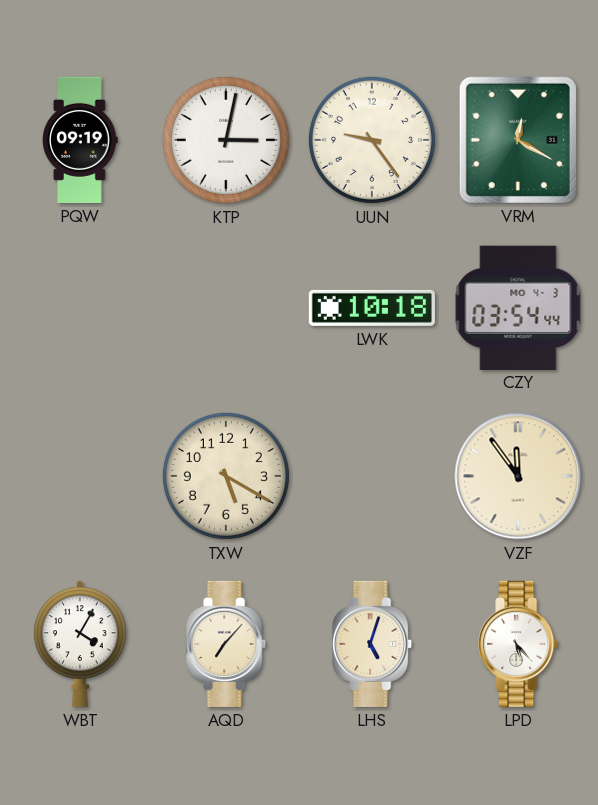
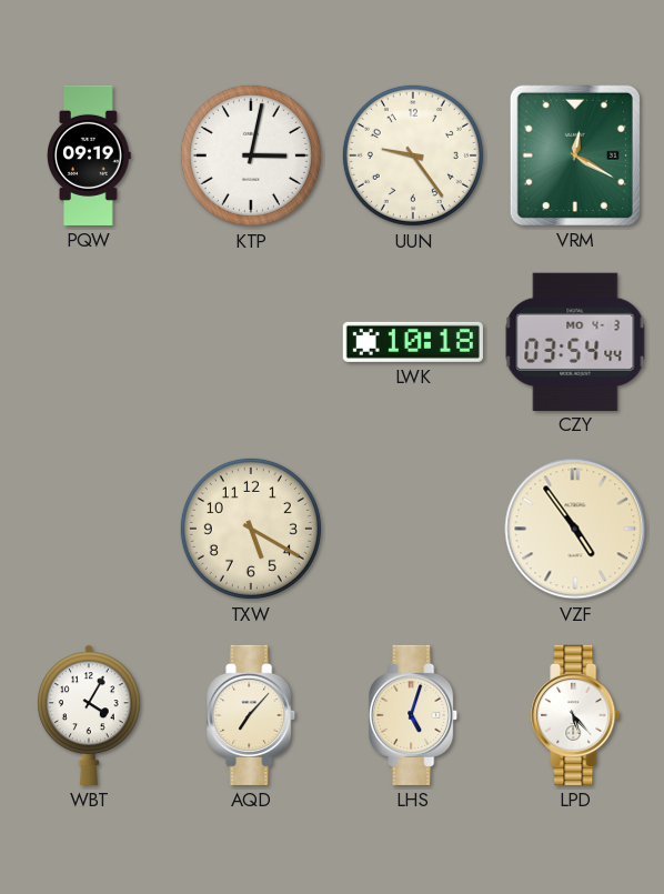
VZF: 11:54 -> 4:54
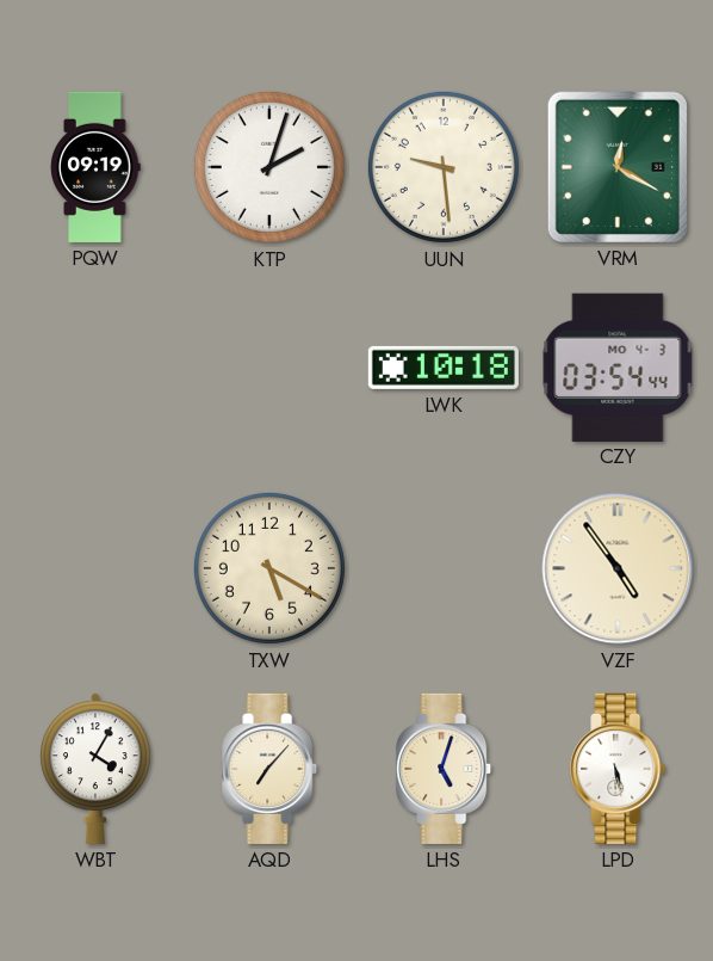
KTP: 3:02 -> 2:03
UUN: 9:24 -> 9:29
LPD: 5:23 -> 5:28
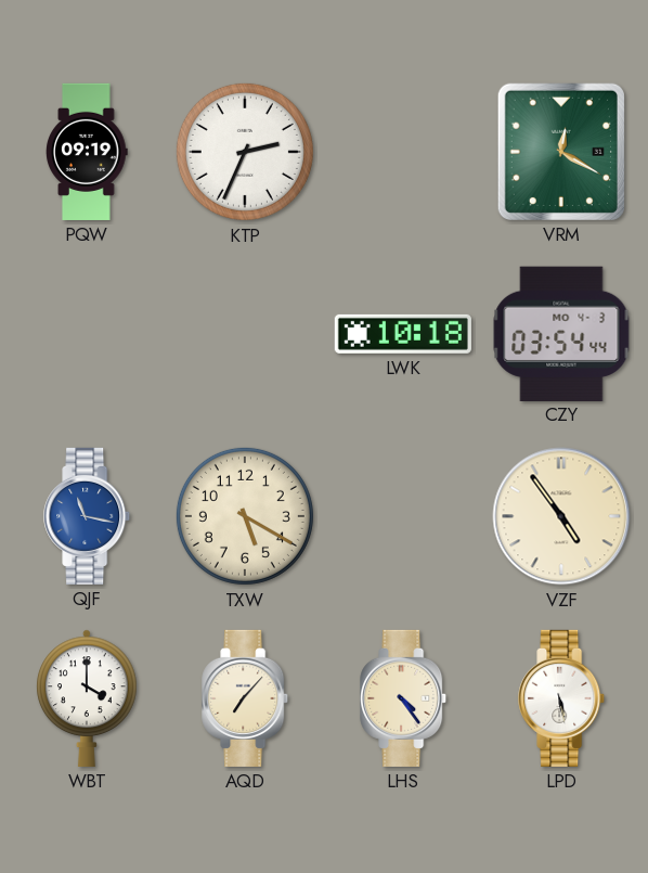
KTP: 2:03 -> 2:34
UUN: 9:29 -> none
QJF: none -> 11:17
WBT: 4:05 -> 4:00
LHS: 5:03 -> 4:24
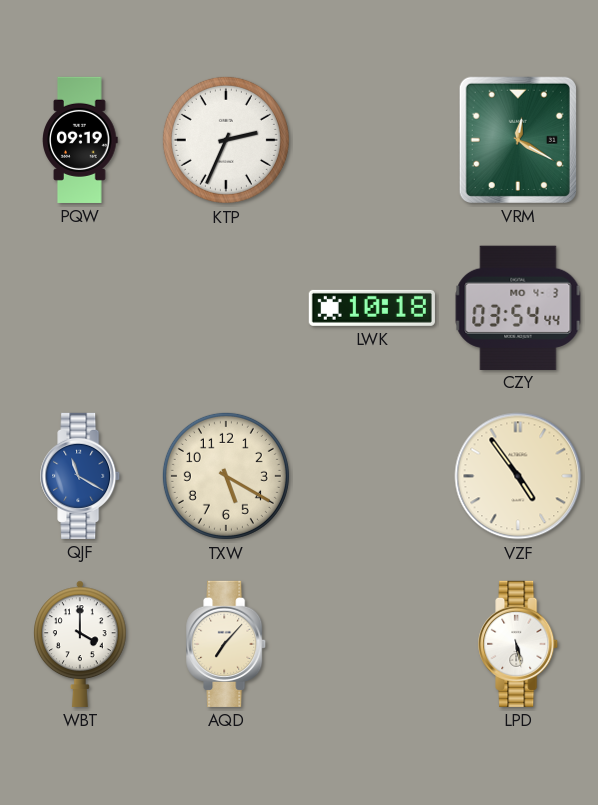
QJF: 11:17 -> 11:20
LHS: 4:24 -> none
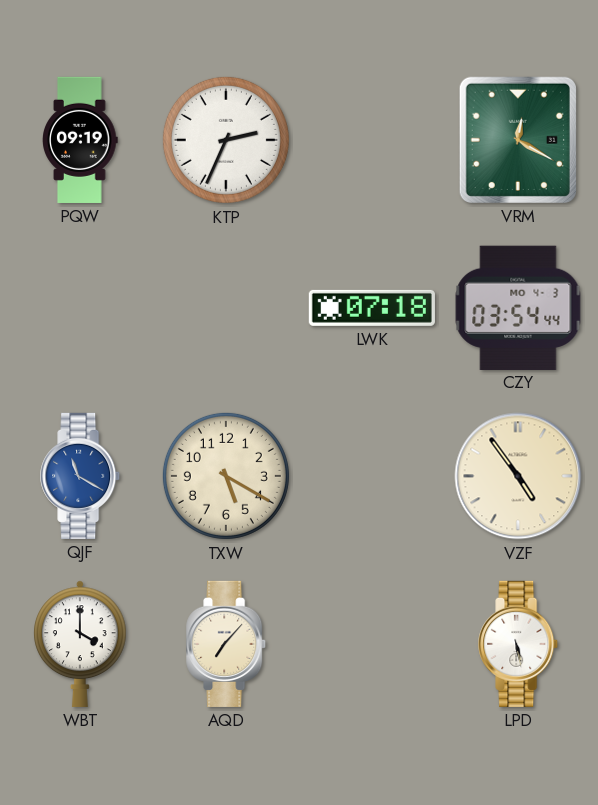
LWK: 10:18 -> 07:18
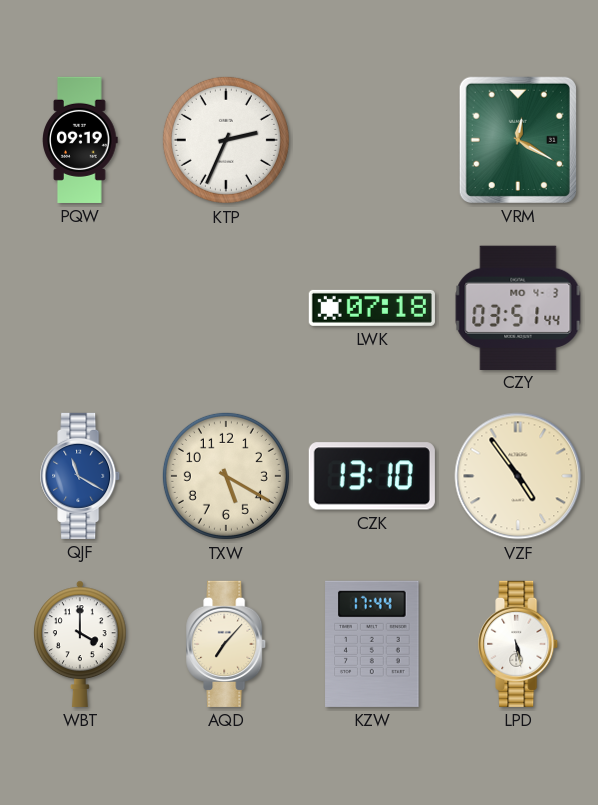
CZY: 03:54 -> 03:51
CZK: none -> 13:10
KZW: none -> 17:44
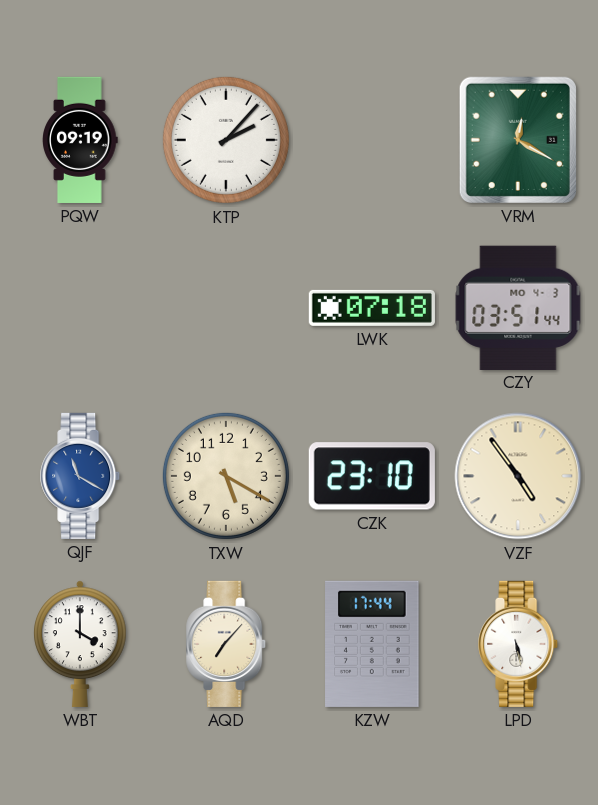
KTP: 2:34 -> 2:07
CZK: 13:10 -> 23:10
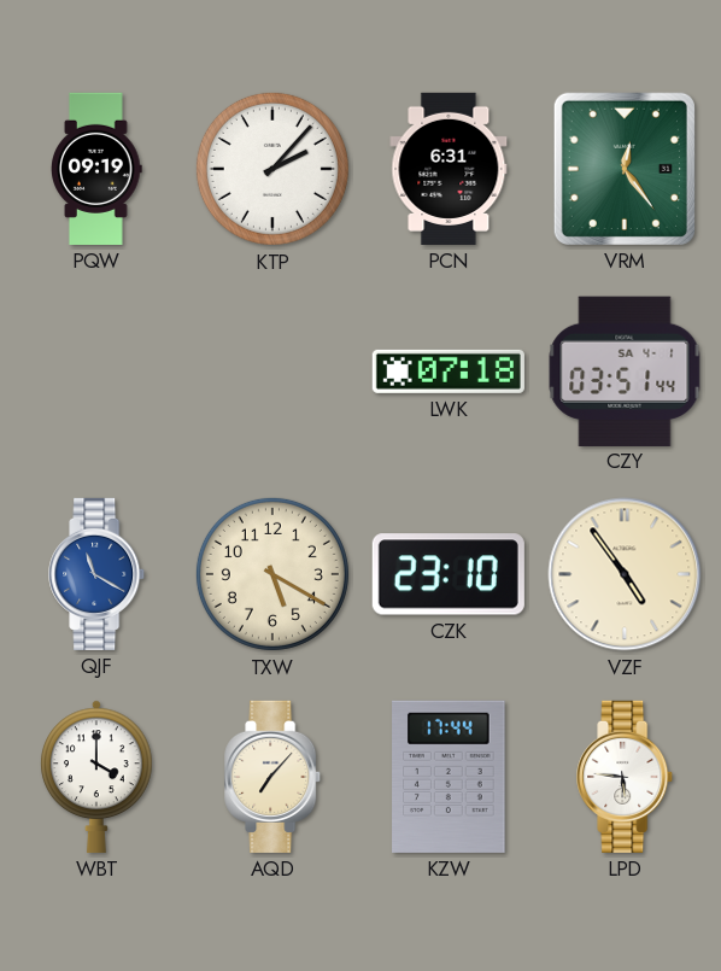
PCN: none -> 6:31
VRM: 12:20 -> 12:24
CZY date: MO 4-3 -> SA 4-1
LPD: 5:28 -> 5:46
